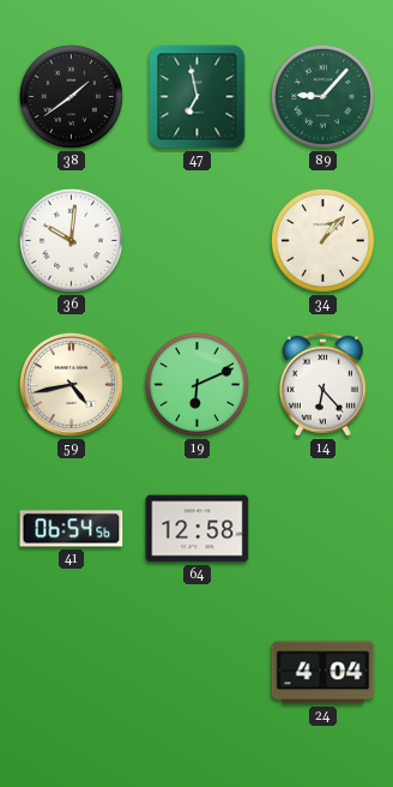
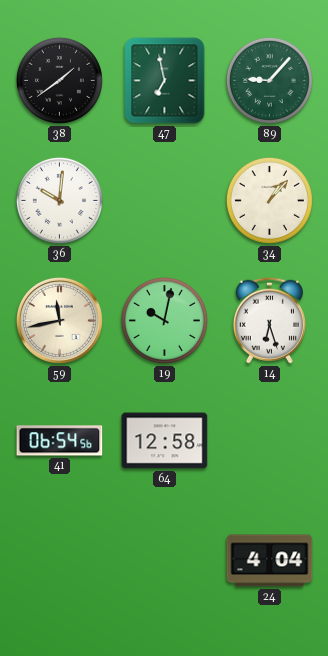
59: 4:43 -> 11:43
19: 6:11 -> 10:02
14: 6:23 -> 6:27
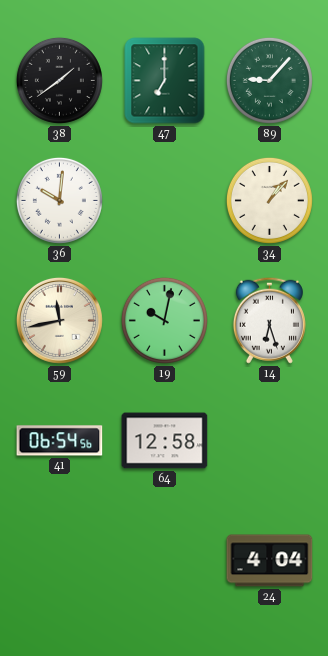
47: 6:58 -> 7:00
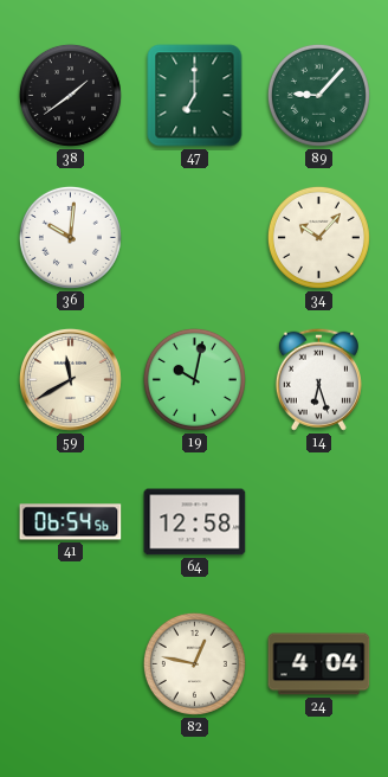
34: 1:07 -> 10:07
59: 11:43 -> 11:40
82: none -> 12:47
